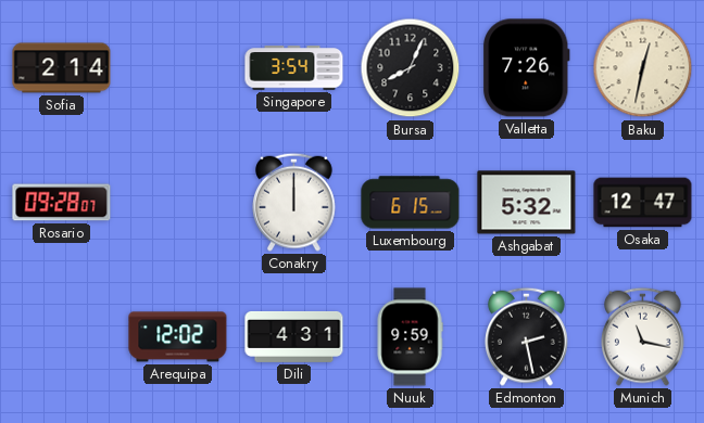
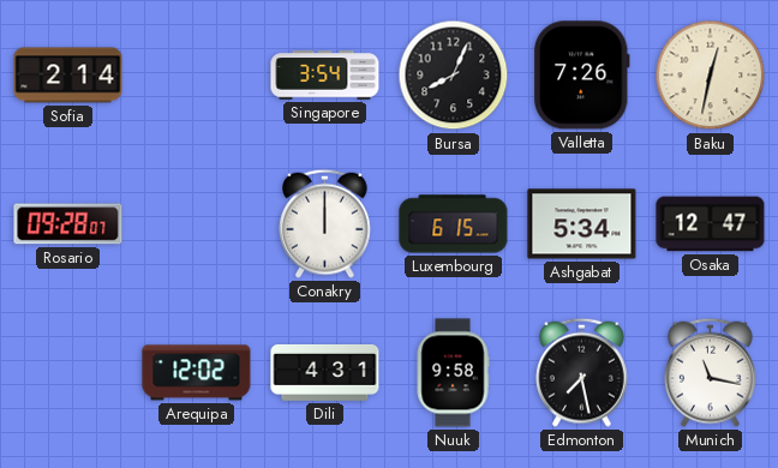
Ashgabat: 5:32 -> 5:34
Nuuk: 9:59 -> 9:58
Edmonton: 2:28 -> 7:28
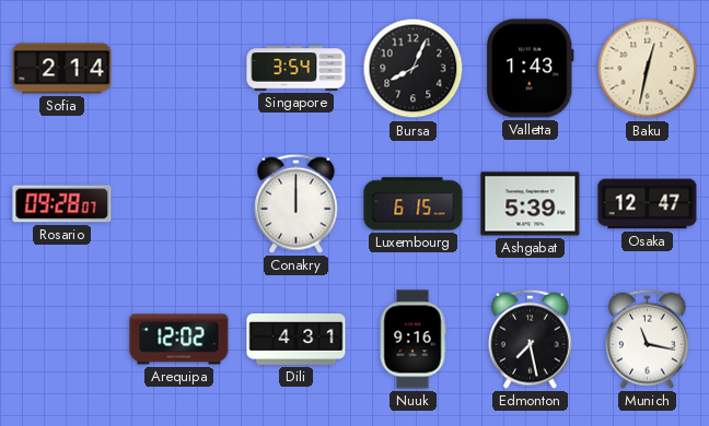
Valletta: 7:26 -> 1:43
Ashgabat: 5:34 -> 5:39
Nuuk: 9:58 -> 9:16
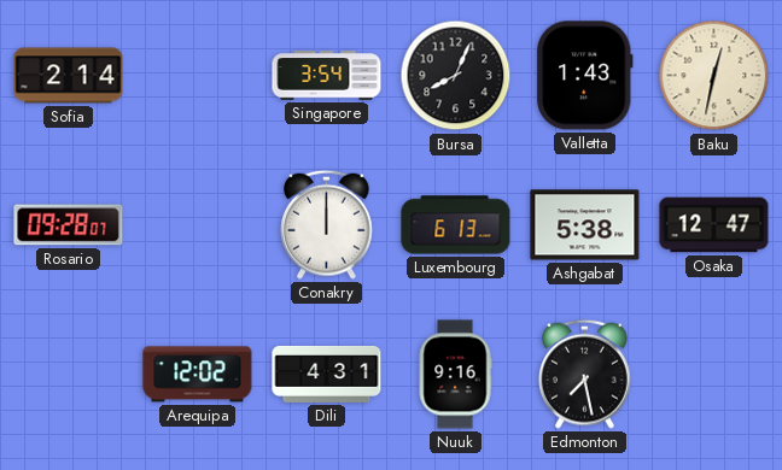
Luxembourg: 6:15 -> 6:13
Ashgabat: 5:39 -> 5:38
Munich: 11:17 -> none
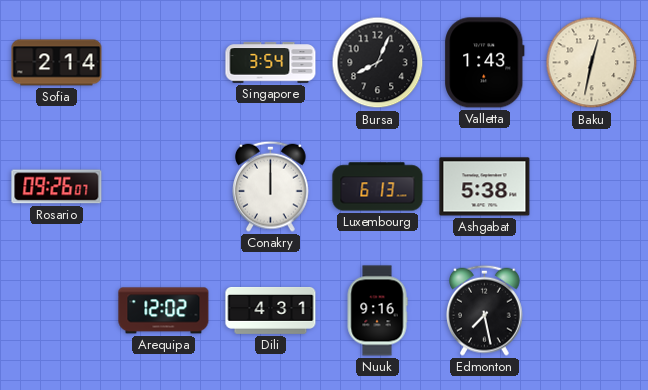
Rosario: 09:28 -> 09:26
Osaka: 12:47 -> none
